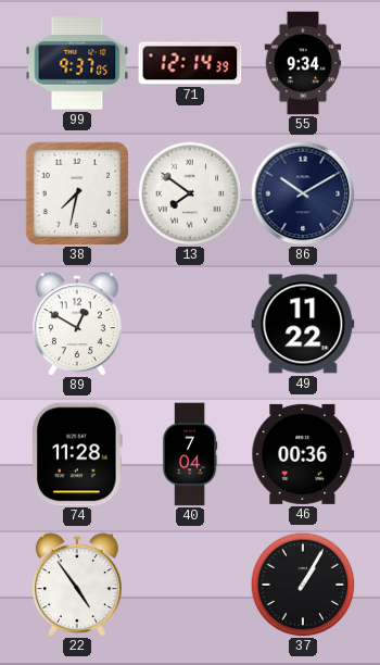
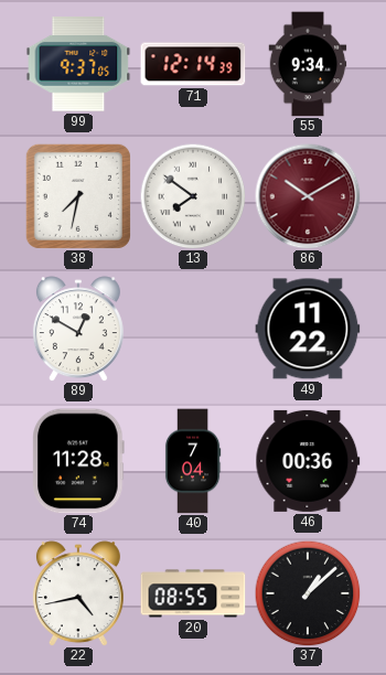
86 dial: navy -> burgundy
22: 4:54 -> 4:43
20: none -> 08:55
37: 1:05 -> 1:08
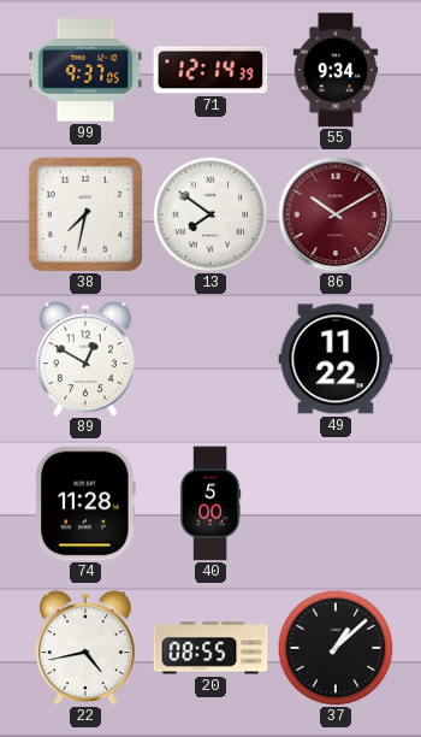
40: 7:04 -> 5:00
46: 00:36 -> none
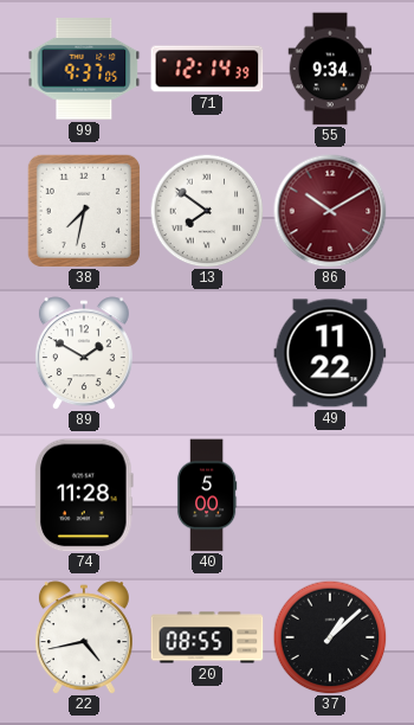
89: 12:50 -> 1:50
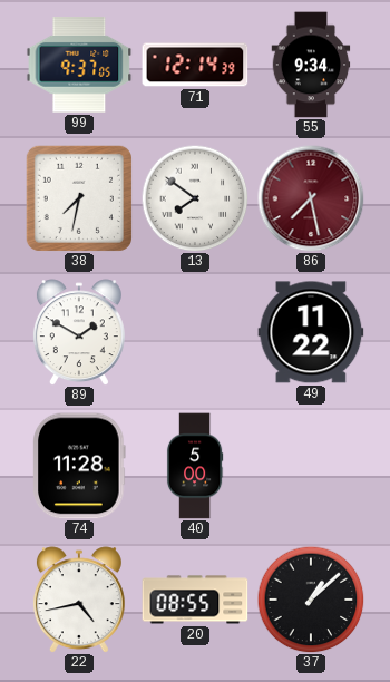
86: 10:10 -> 7:28
